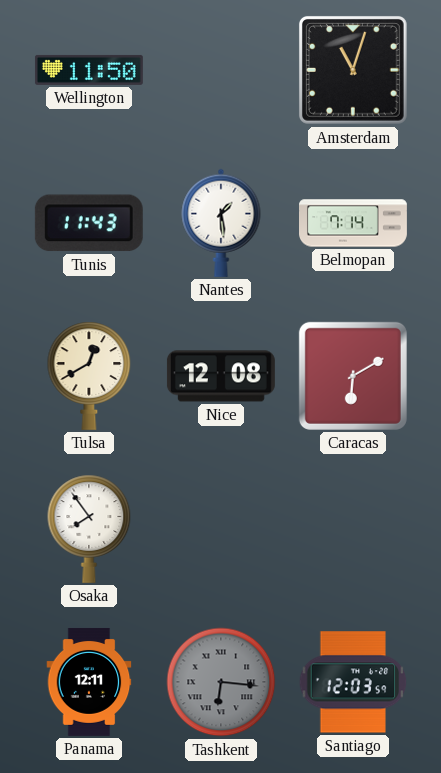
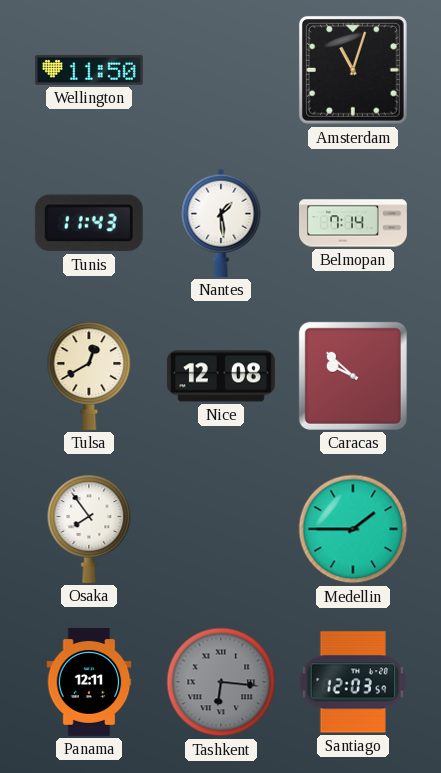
Caracas: 6:10 -> 9:52
Medellin: none -> 1:45
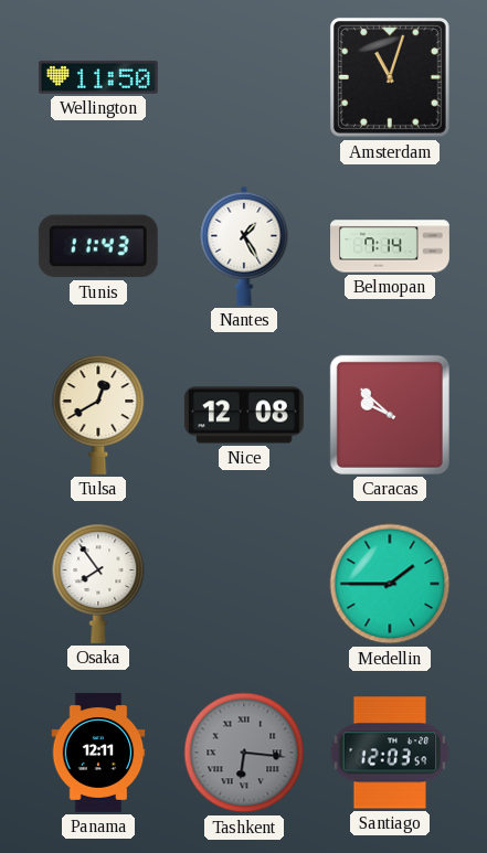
Nantes: 1:29 -> 1:25
